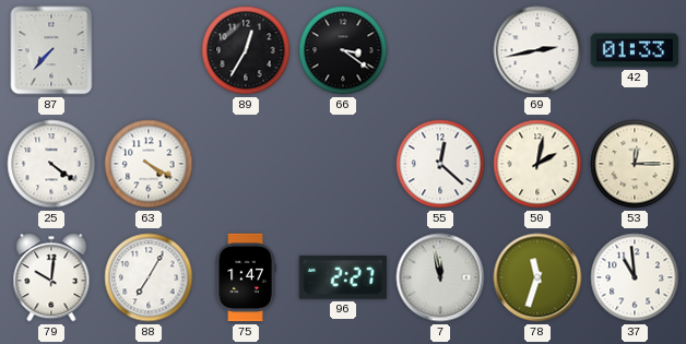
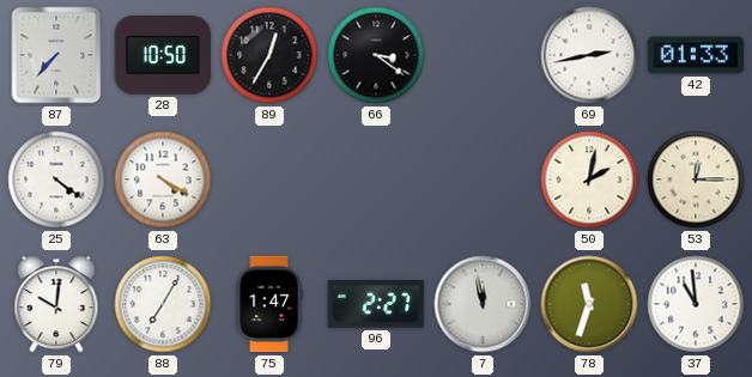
28: none -> 10:50
55: 12:22 -> none
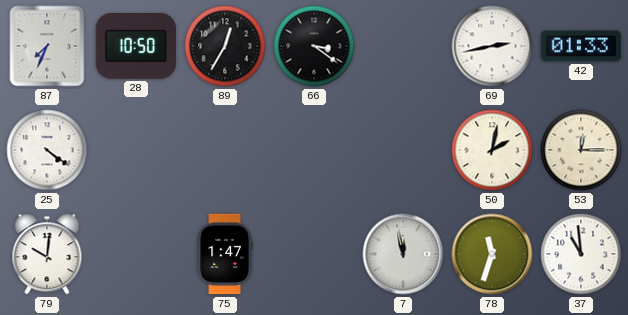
87: 7:37 -> 7:34
63: 4:20 -> none
88: 7:05 -> none
96: 2:27 -> none
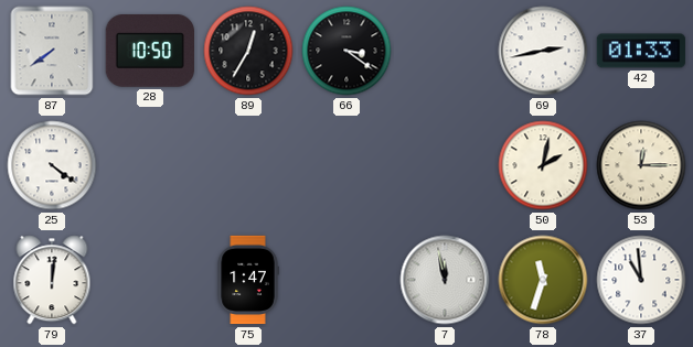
87: 7:34 -> 7:39
79: 10:01 -> 12:01
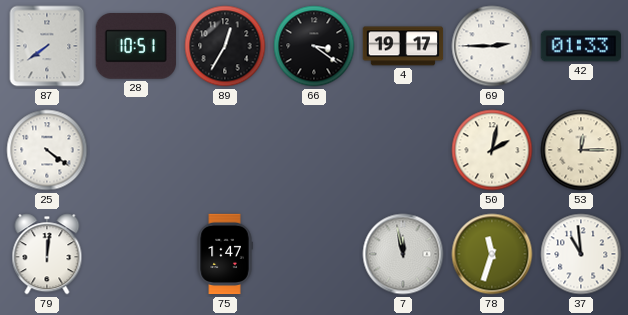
28: 10:50 -> 10:51
4: none -> 19:17
69: 2:43 -> 2:45
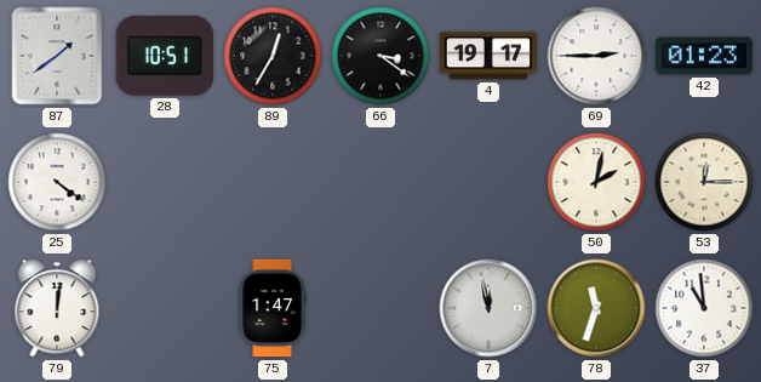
87: 7:39 -> 1:39
42: 01:33 -> 01:23
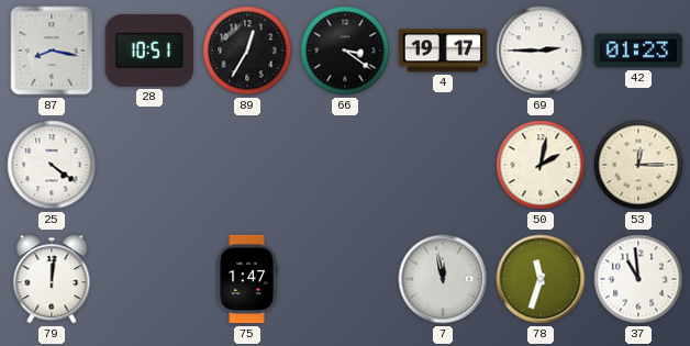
87: 1:39 -> 8:17
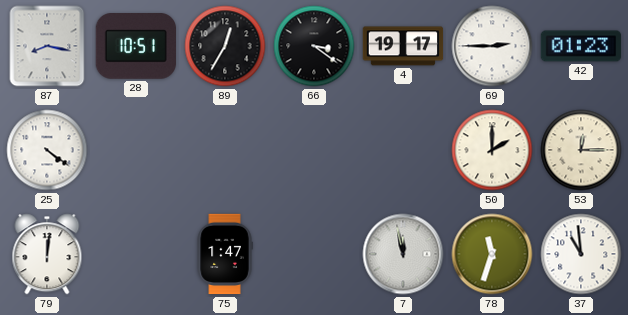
50: 2:02 -> 2:00
